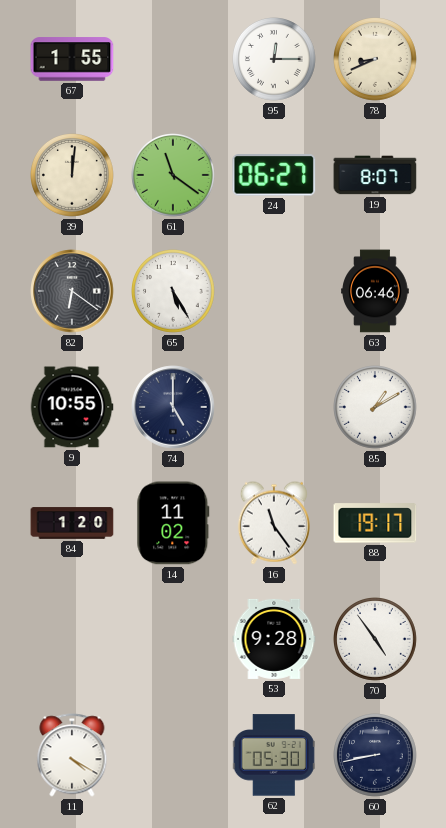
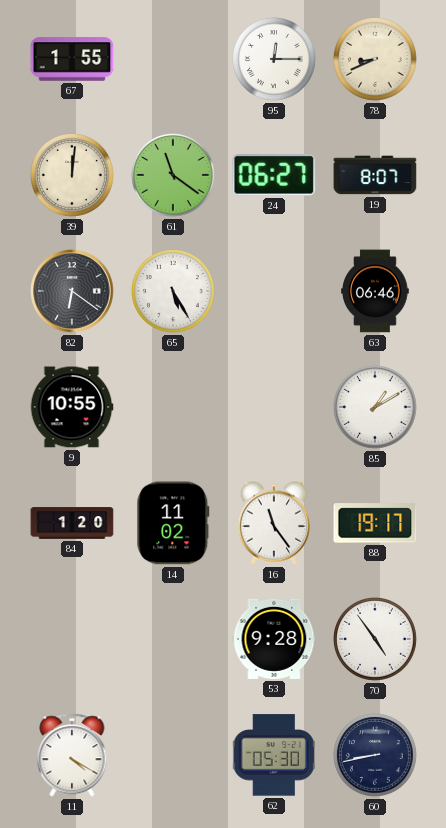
74: 5:00 -> none
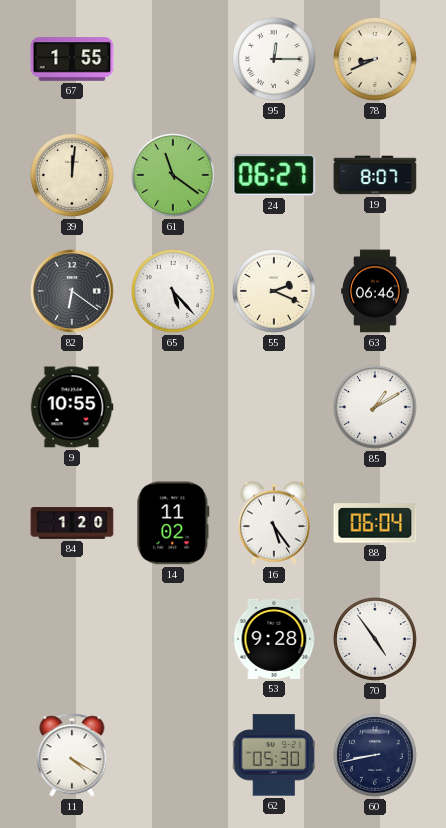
65: 5:25 -> 5:23
55: none -> 2:19
16: 11:24 -> 5:24
88: 19:17 -> 06:04
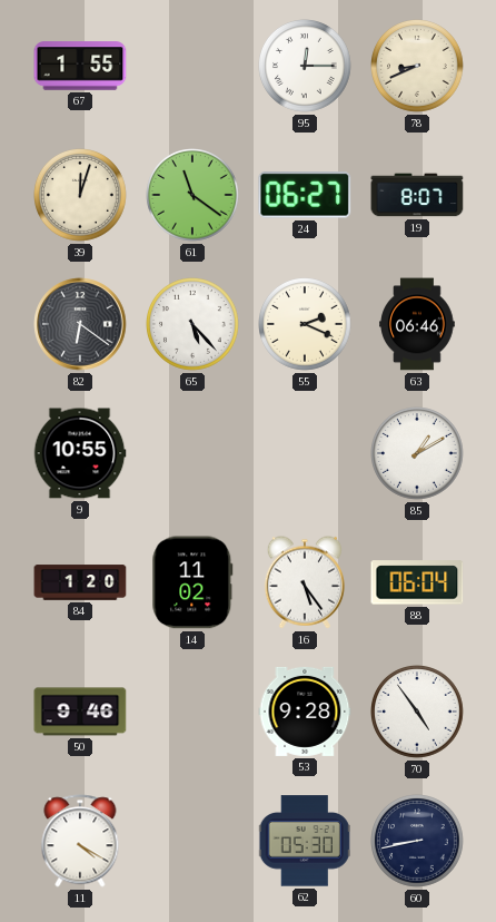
39: 12:01 -> 12:03
50: none -> 9:46
